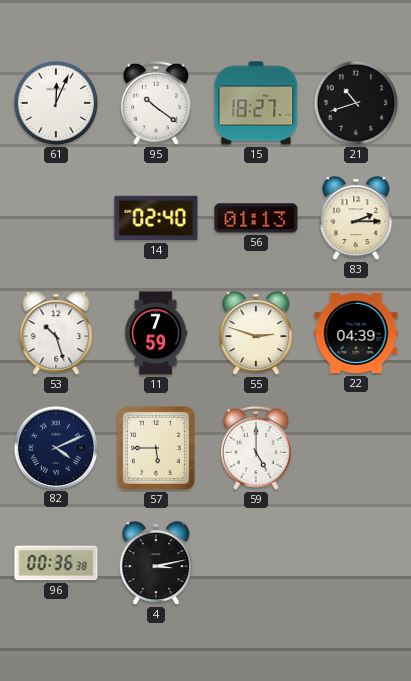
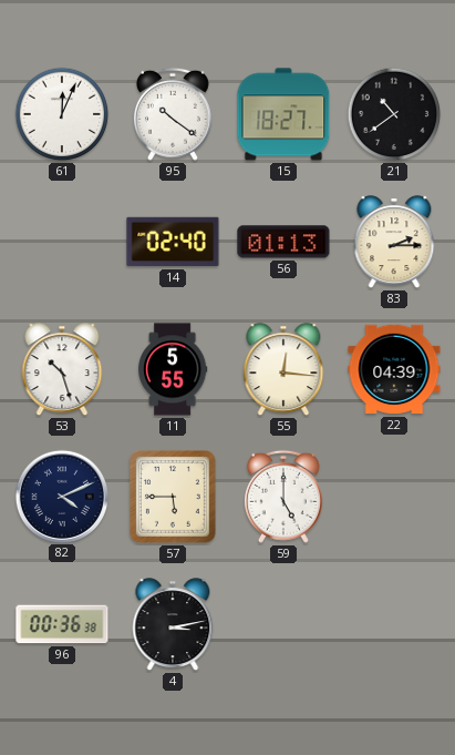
21: 10:42 -> 10:39
11: 7:59 -> 5:55
55: 2:48 -> 12:16
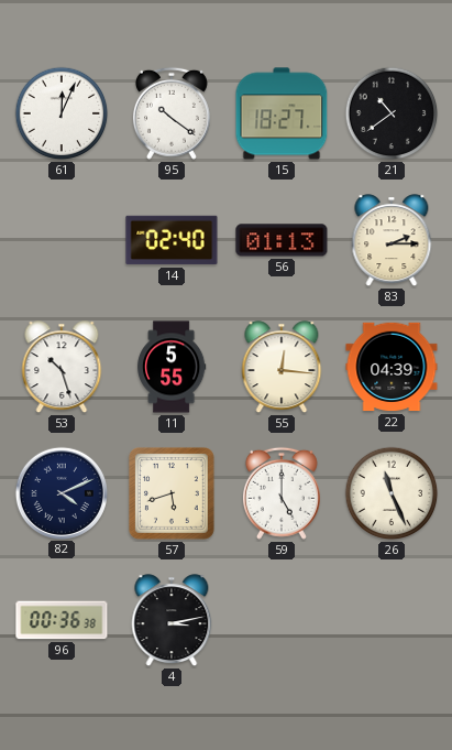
57: 5:45 -> 5:42
26: none -> 11:26
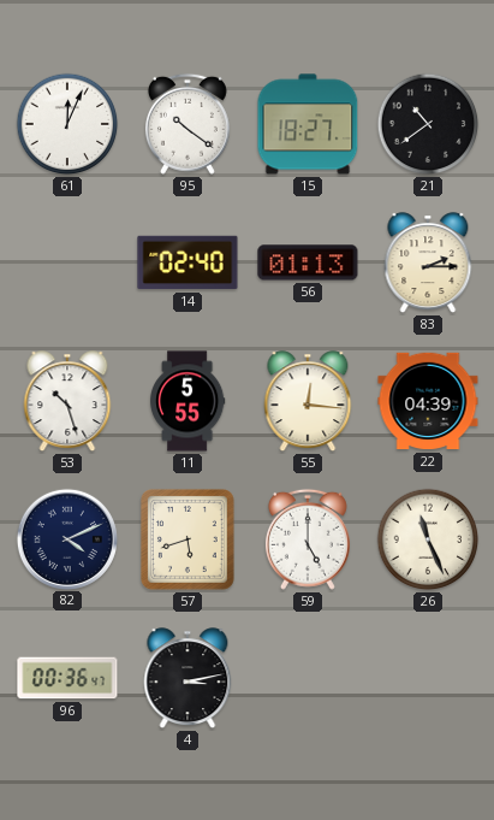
96: 00:36:38 -> 00:36:47
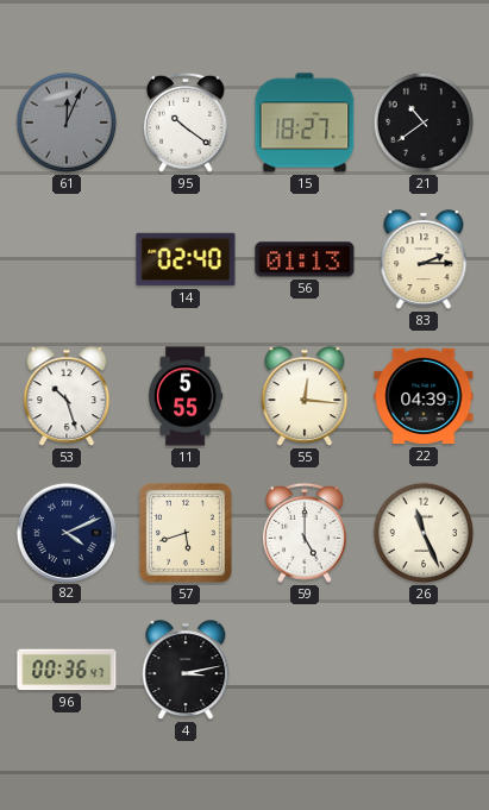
61 dial: white -> grey
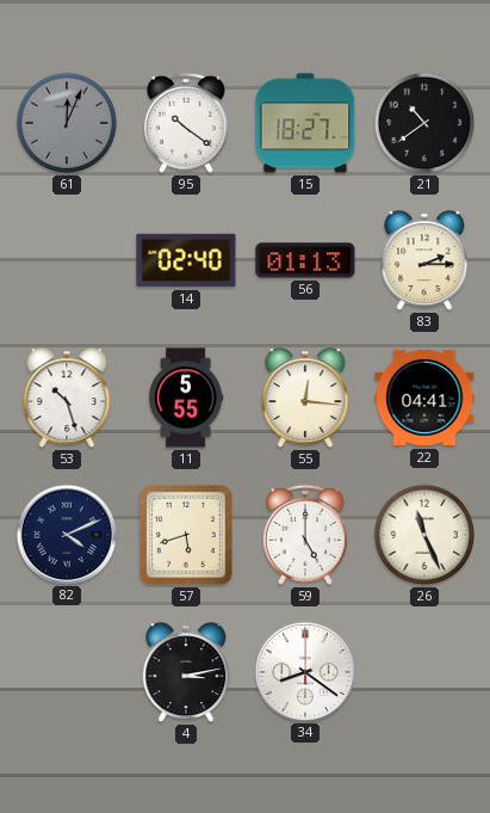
22: 04:39 -> 04:41
96: 00:36 -> none
34: none -> 8:21
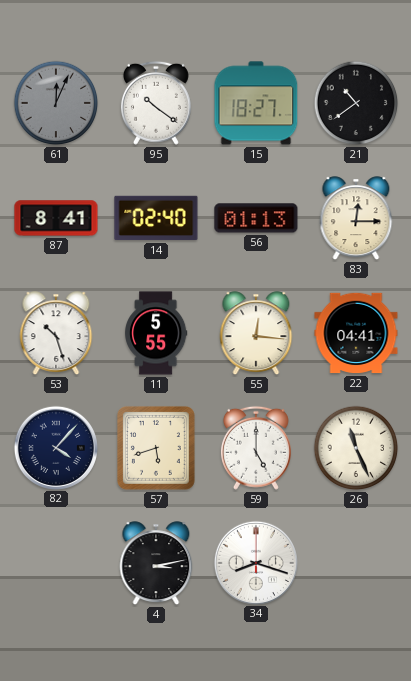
87: none -> 8:41
83: 2:15 -> 12:15
82: 4:11 -> 4:07
34: 8:21 -> 8:18
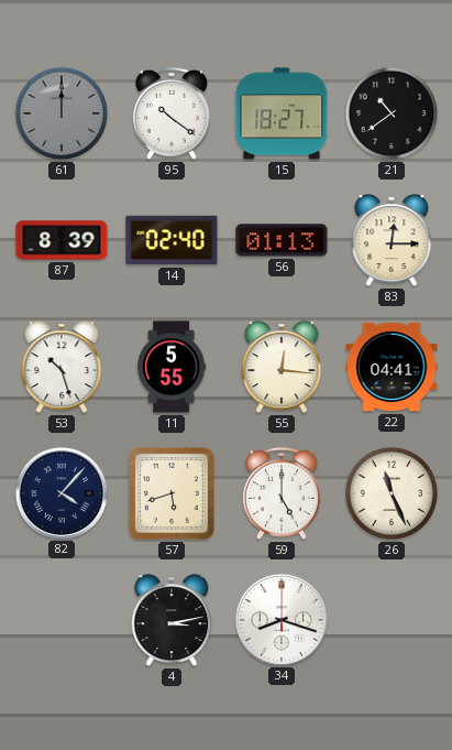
61: 12:04 -> 12:00
87: 8:41 -> 8:39
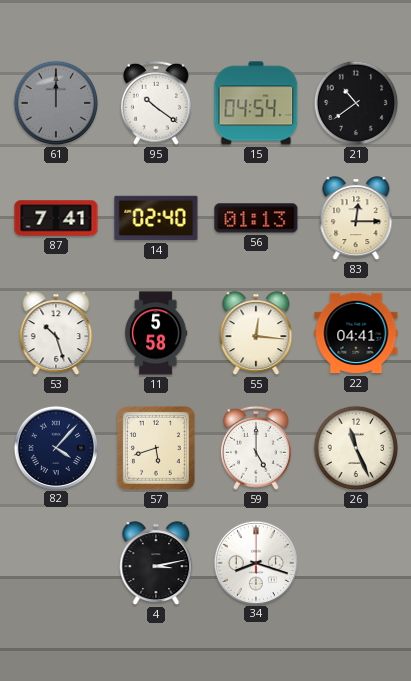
15: 18:27 -> 04:54
87: 8:39 -> 7:41
11: 5:55 -> 5:58
